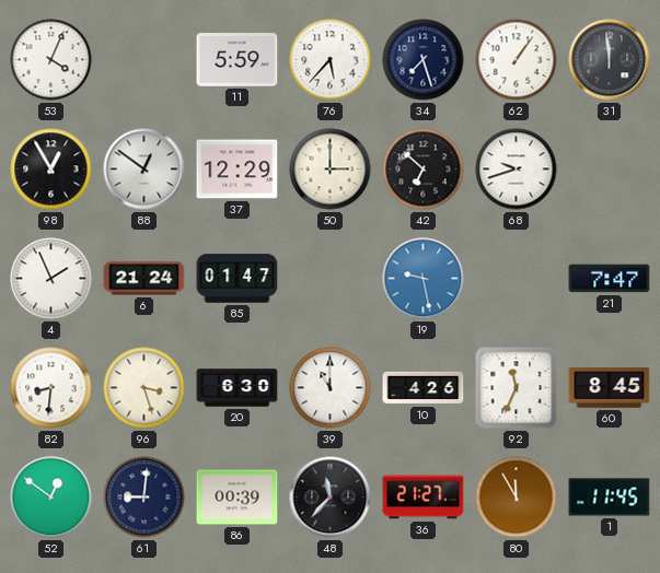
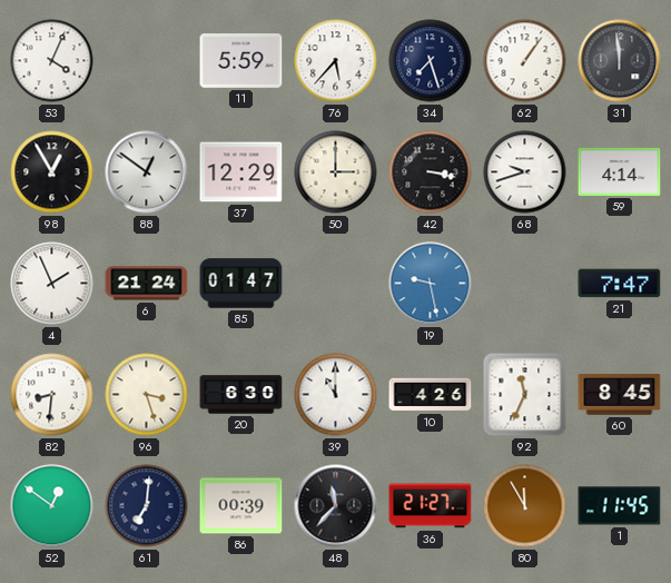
42: 6:52 -> 3:17
59: none -> 4:14
61: 9:01 -> 7:01
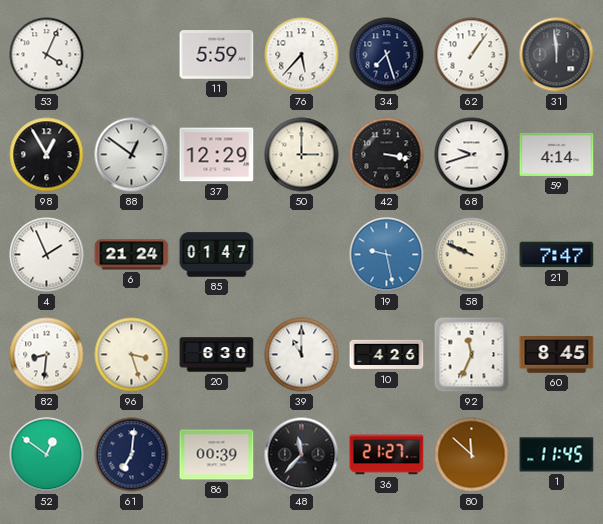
58: none -> 9:49
80: 11:55 -> 11:52
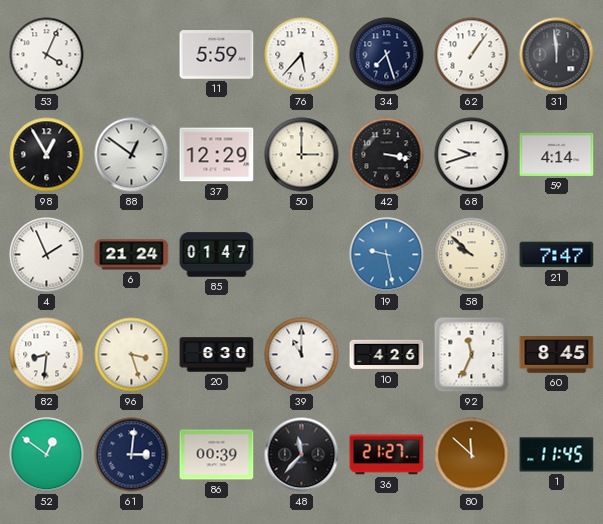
58: 9:49 -> 9:52
61: 7:01 -> 3:01
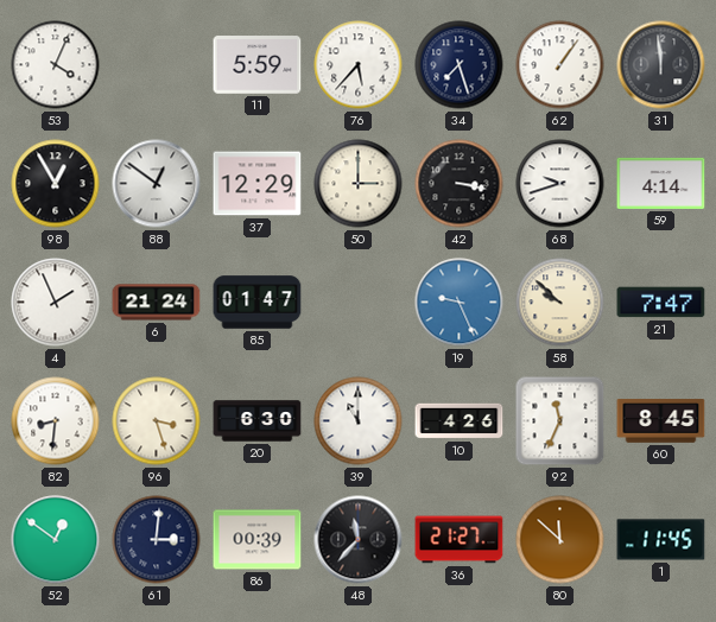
19: 9:28 -> 9:26
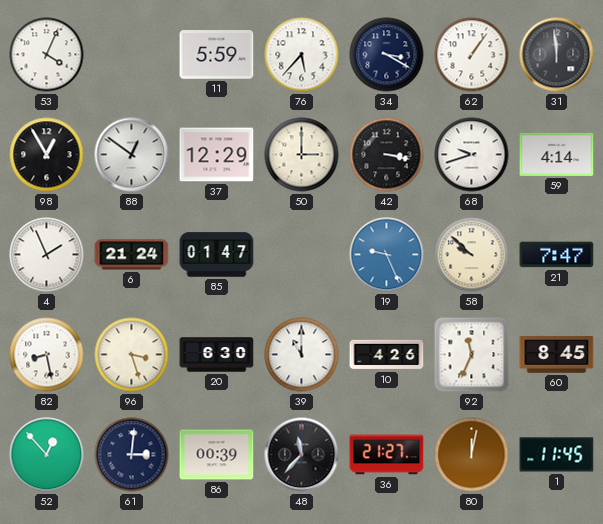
34: 7:27 -> 3:20
82: 8:31 -> 8:28
52: 12:51 -> 12:53
80: 11:52 -> 12:02
